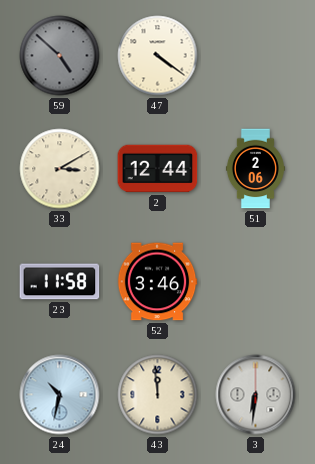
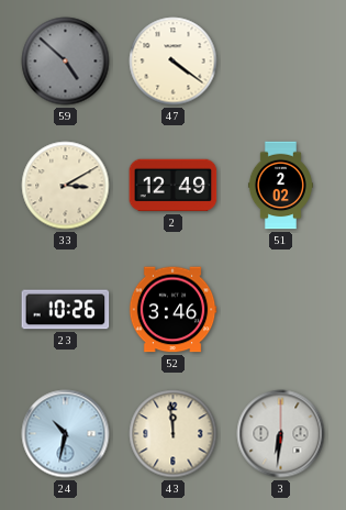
2: 12:44 -> 12:49
51: 2:06 -> 2:02
23: 11:58 -> 10:26
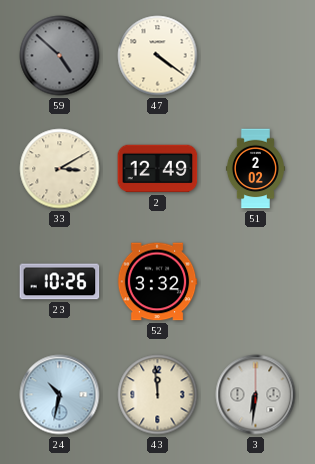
52: 3:46 -> 3:32
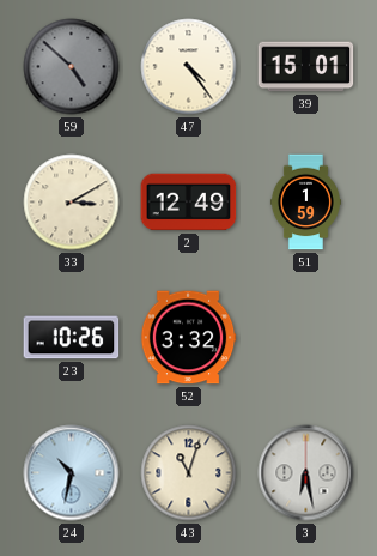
47: 4:21 -> 4:24
39: none -> 15:01
51: 2:02 -> 1:59
43: 11:59 -> 11:03
3: 6:31 -> 6:28
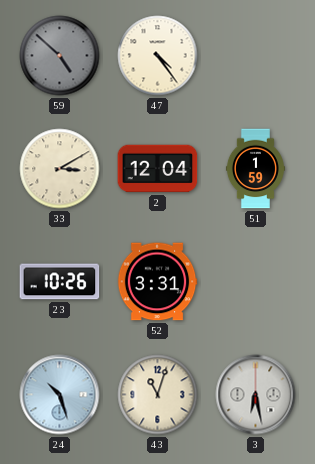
39: 15:01 -> none
2: 12:49 -> 12:04
52: 3:32 -> 3:31
24: 10:32 -> 10:27
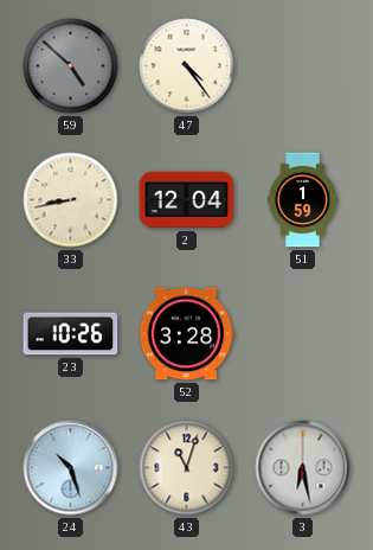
33: 3:10 -> 8:43
52: 3:31 -> 3:28
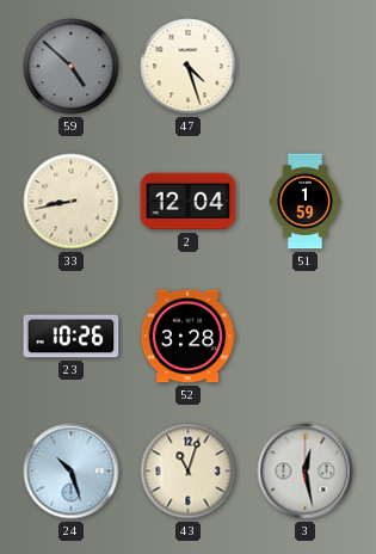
47: 4:24 -> 4:27
3: 6:28 -> 12:28
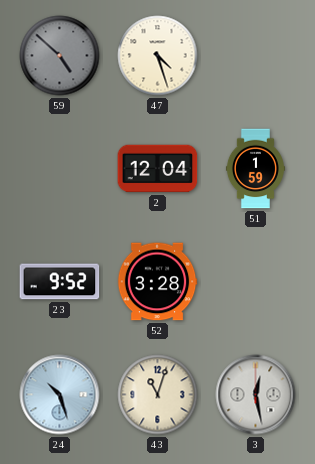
33: 8:43 -> none
23: 10:26 -> 9:52
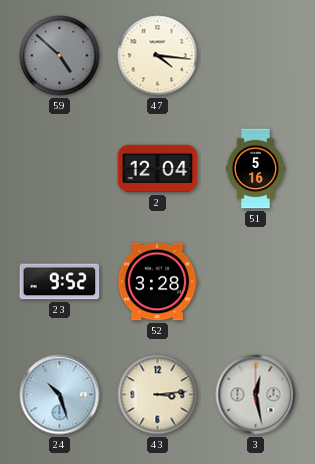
47: 4:27 -> 4:16
51: 1:59 -> 5:16
43: 11:03 -> 3:14
